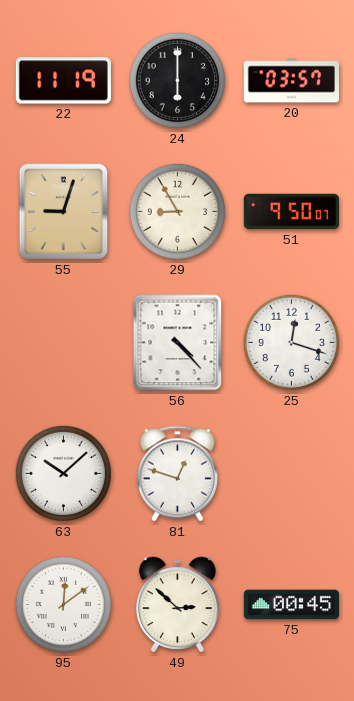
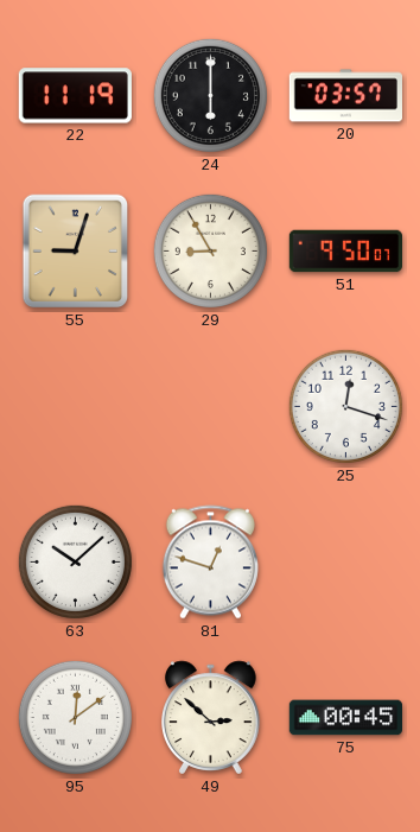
56: 4:23 -> none
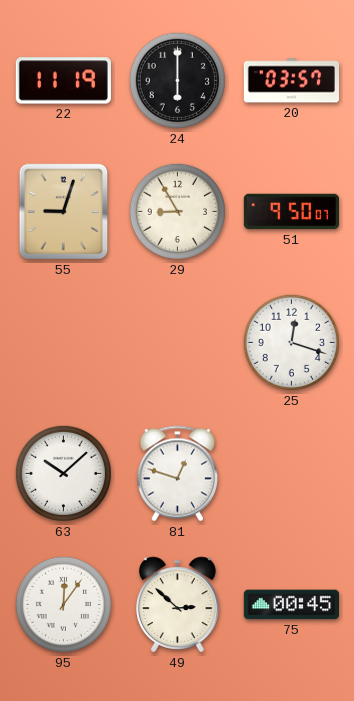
95: 12:09 -> 12:06
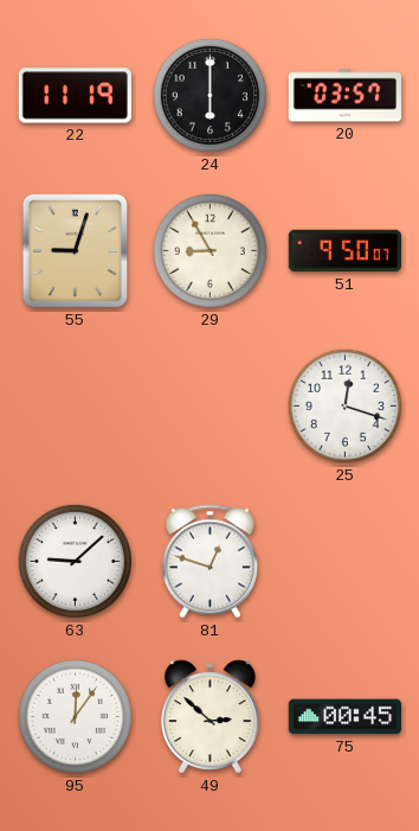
63: 10:08 -> 9:08
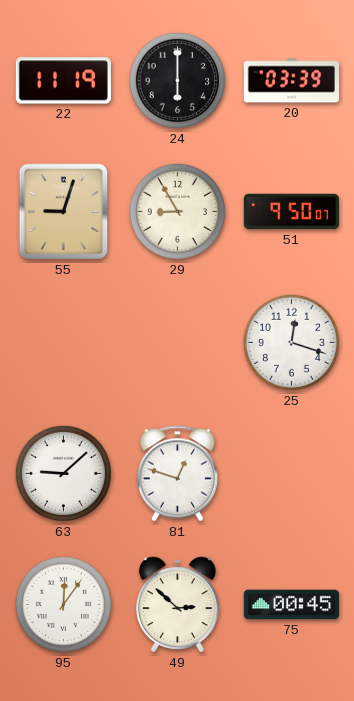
20: 03:57 -> 03:39
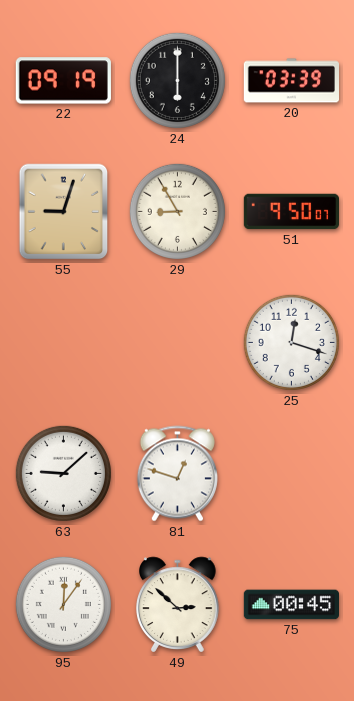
22: 11:19 -> 09:19
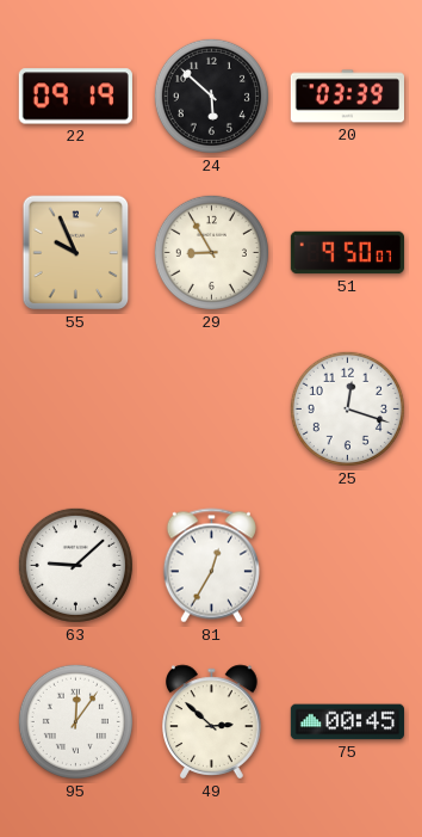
24: 6:00 -> 5:52
55: 9:03 -> 9:56
81: 12:48 -> 12:35
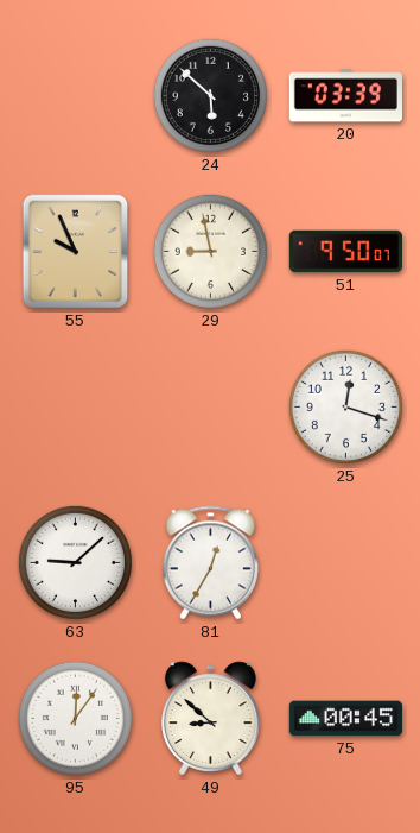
22: 09:19 -> none
29: 8:55 -> 8:58
49: 2:52 -> 8:52
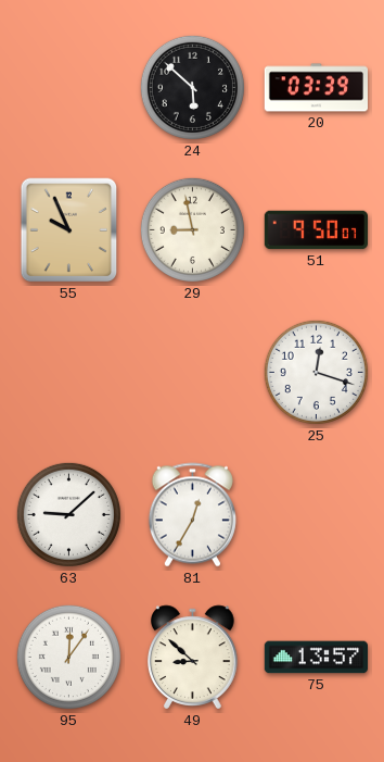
75: 00:45 -> 13:57
